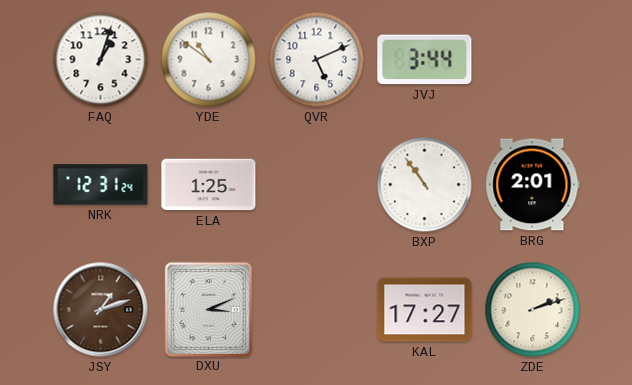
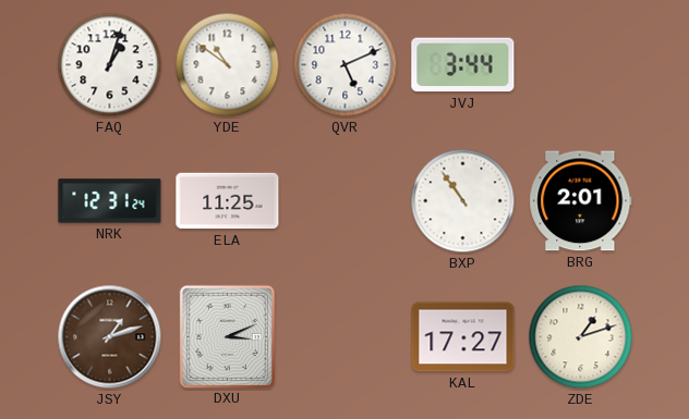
ELA: 1:25 -> 11:25
ZDE: 2:12 -> 1:12
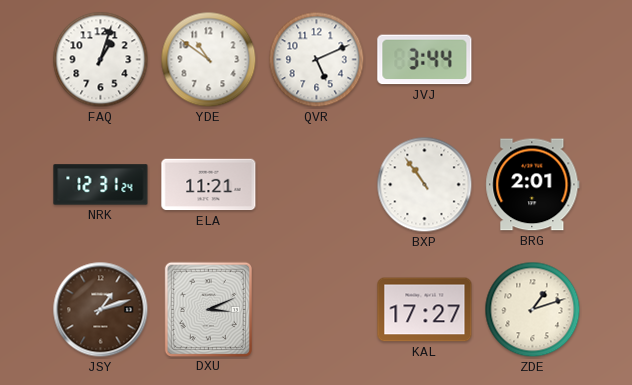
ELA: 11:25 -> 11:21
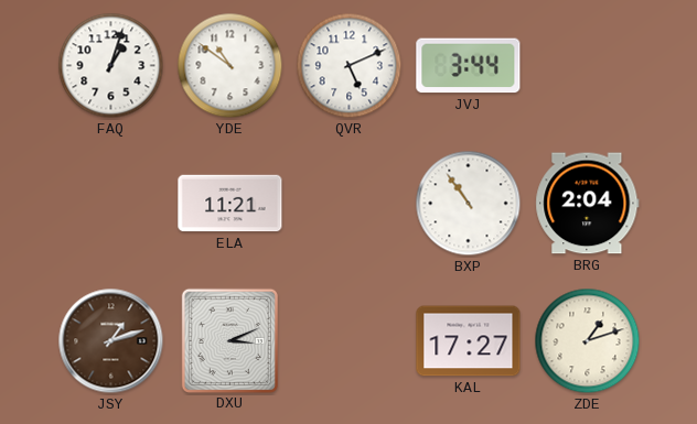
NRK: 12:31 -> none
BRG: 2:01 -> 2:04
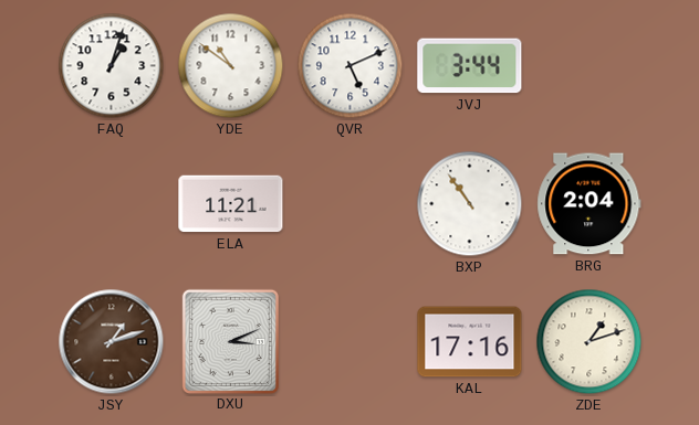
KAL: 17:27 -> 17:16
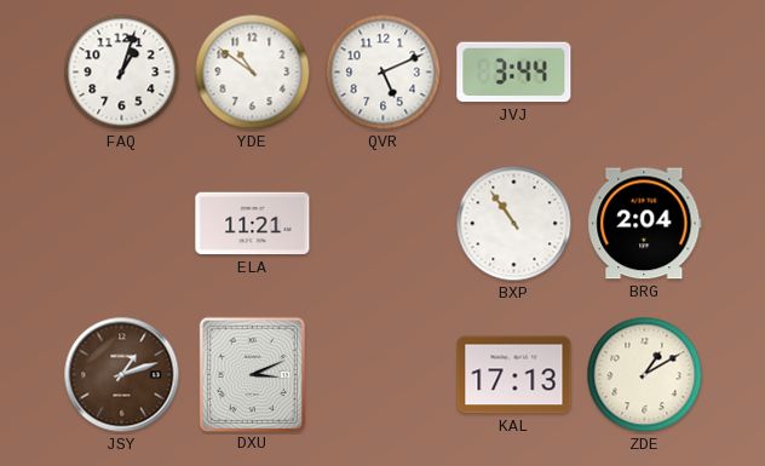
KAL: 17:16 -> 17:13
ZDE: 1:12 -> 1:10
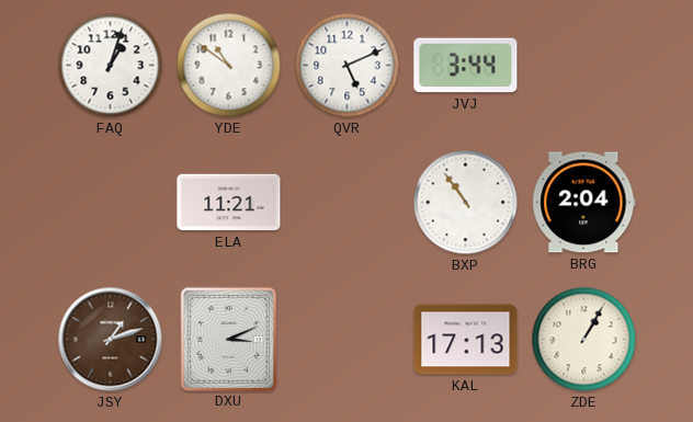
ZDE: 1:10 -> 1:05
